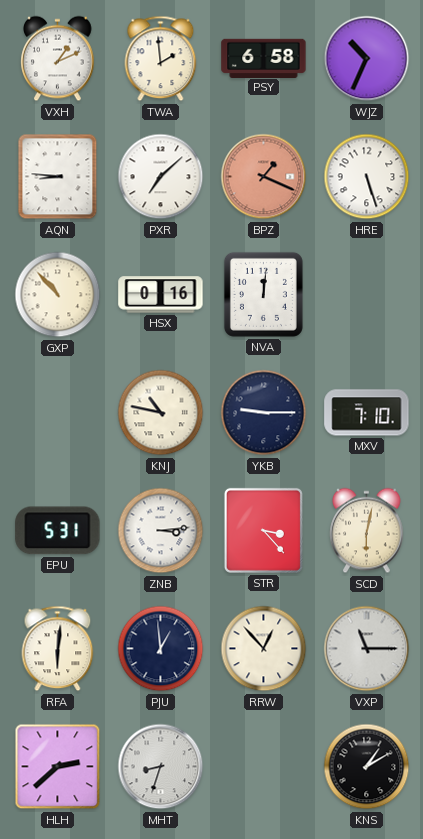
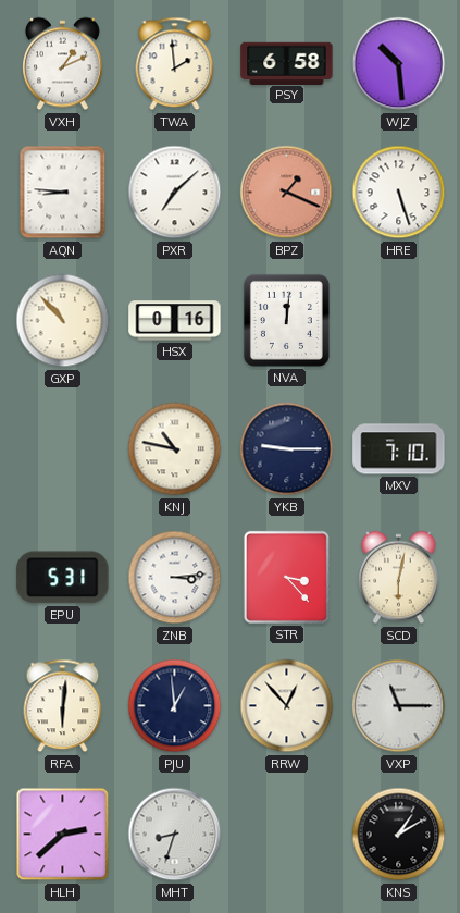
WJZ: 10:34 -> 10:29
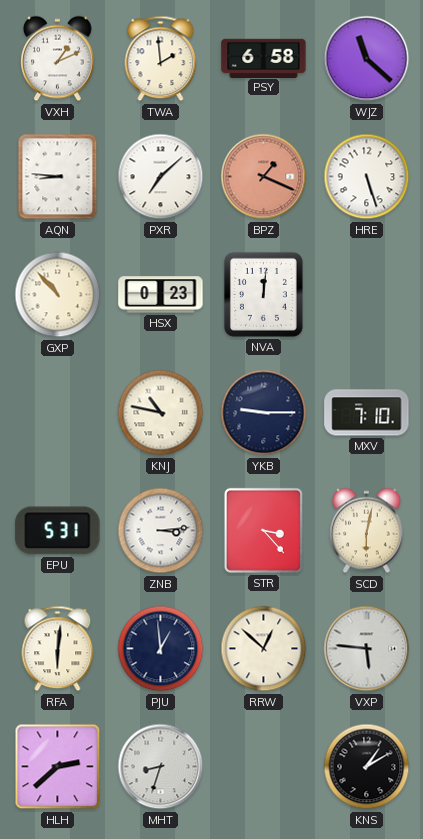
WJZ: 10:29 -> 11:22
HSX: 0:16 -> 0:23
RRW: 12:53 -> 12:52
VXP: 11:15 -> 5:46
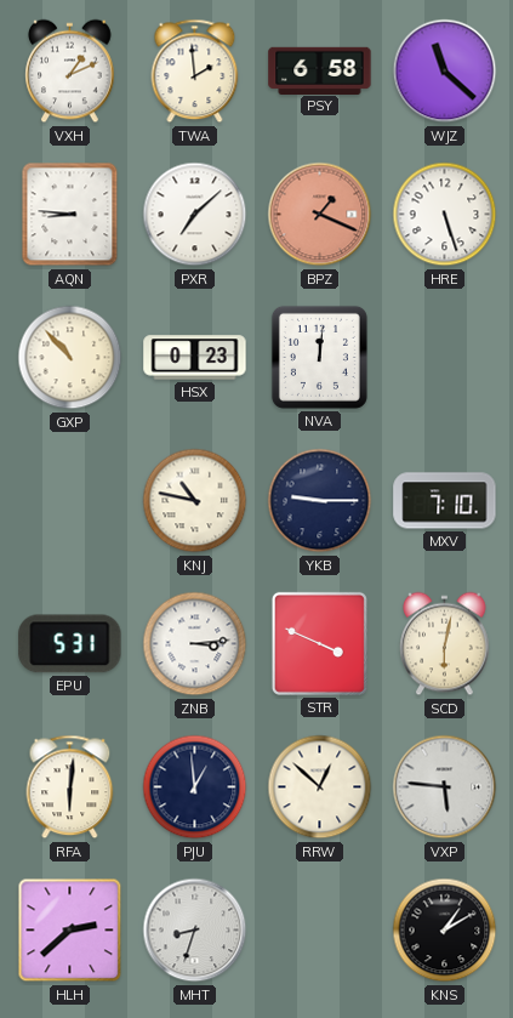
STR: 3:23 -> 3:49
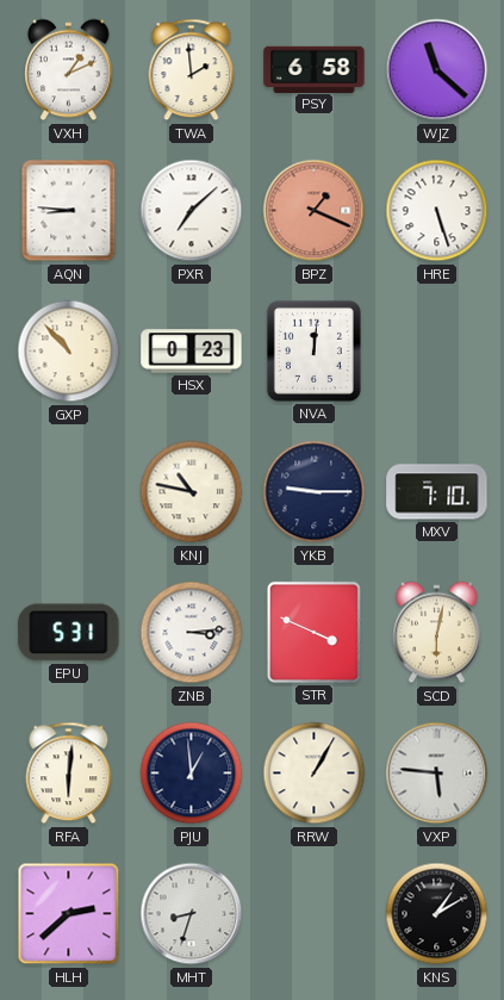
RRW: 12:52 -> 1:05
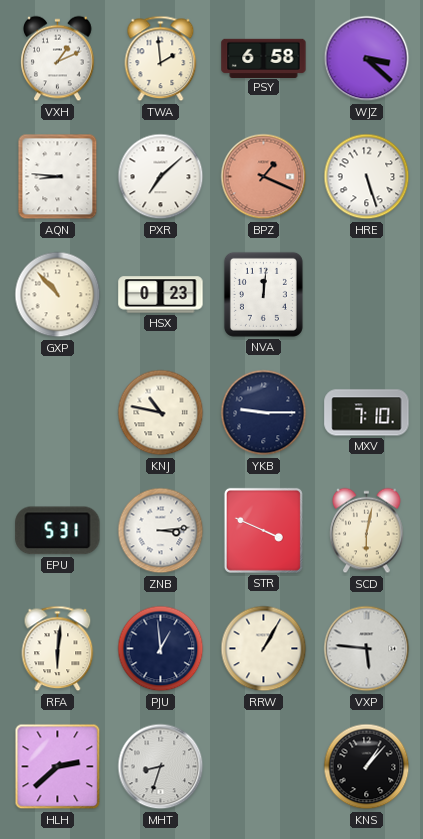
WJZ: 11:22 -> 3:22
KNS: 1:10 -> 1:07
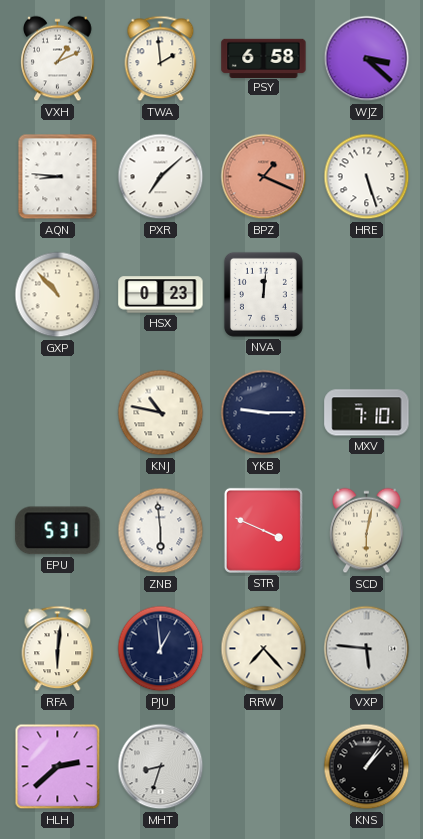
ZNB: 3:14 -> 5:59
RRW: 1:05 -> 7:23
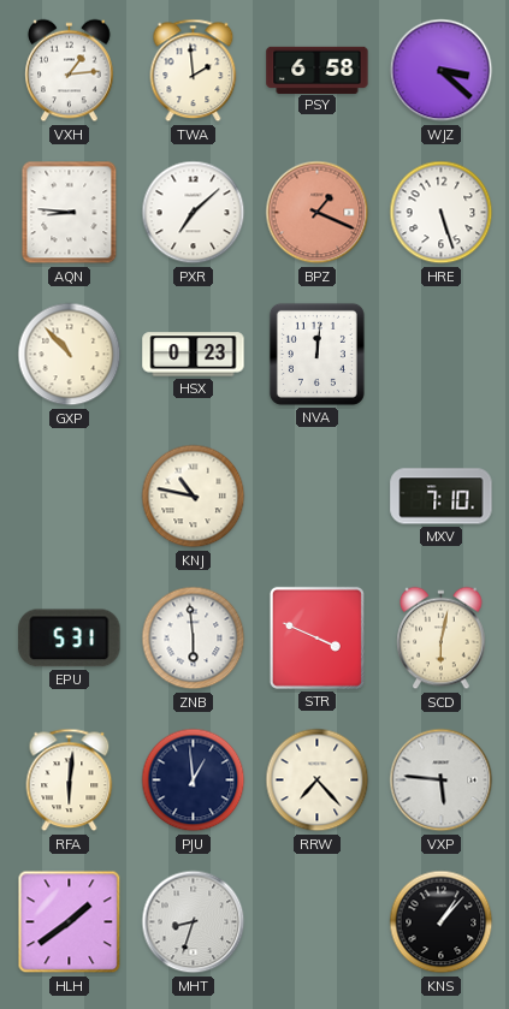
VXH: 1:11 -> 1:14
YKB: 9:15 -> none
HLH: 2:38 -> 1:39
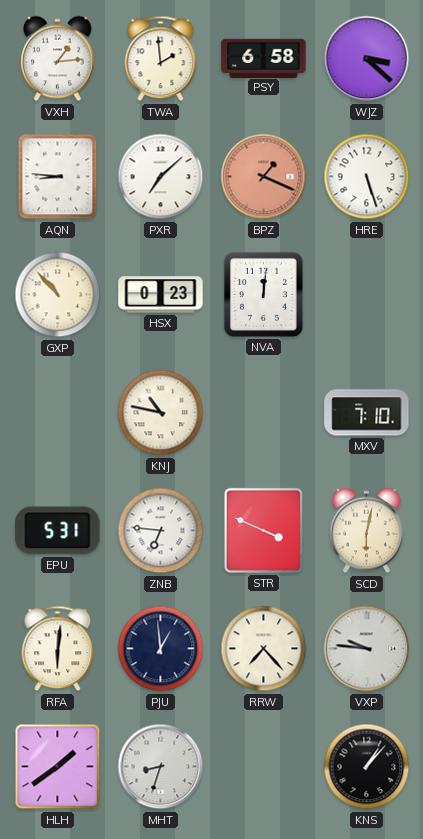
ZNB: 5:59 -> 6:46
VXP: 5:46 -> 9:46
